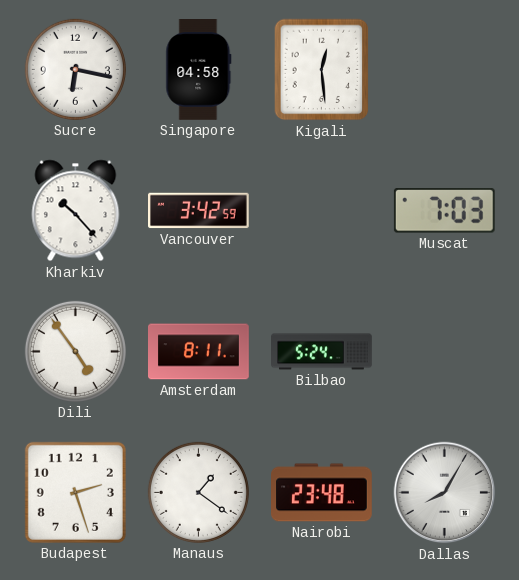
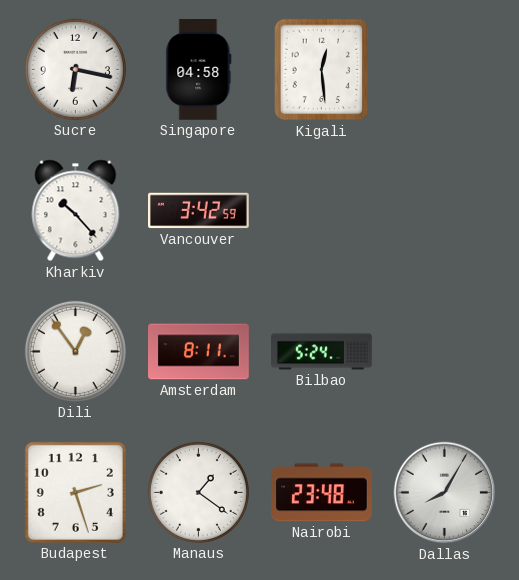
Muscat: 7:03 -> none
Dili: 4:54 -> 12:54
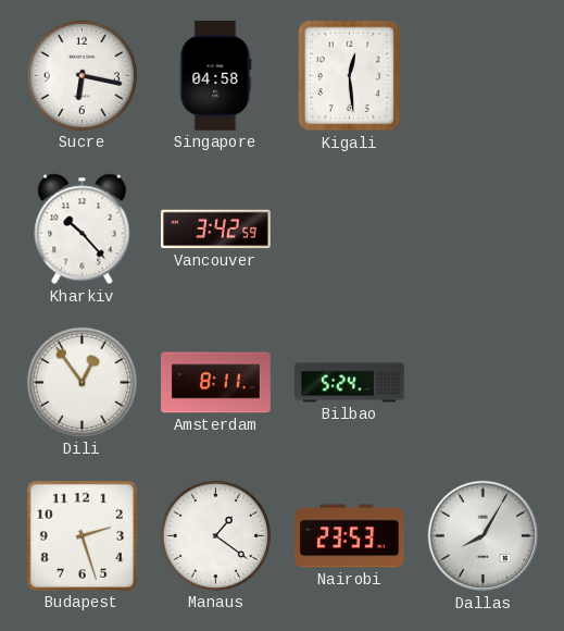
Nairobi: 23:48 -> 23:53
